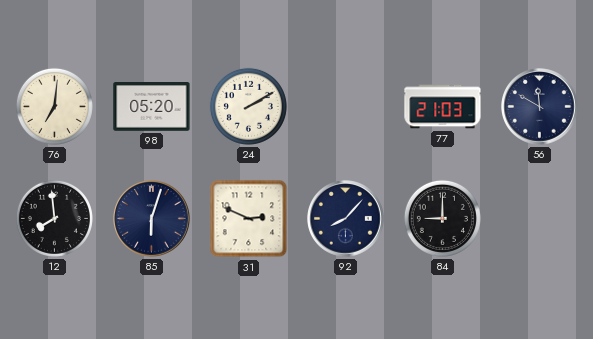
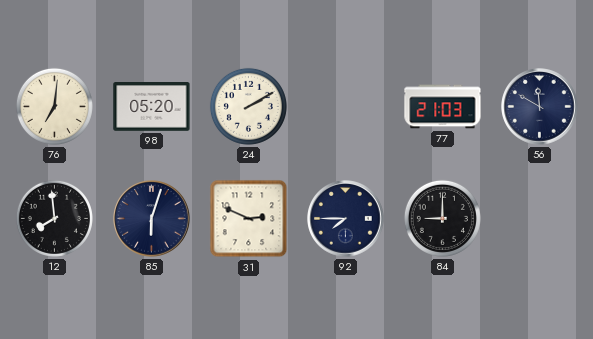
92: 8:07 -> 7:45
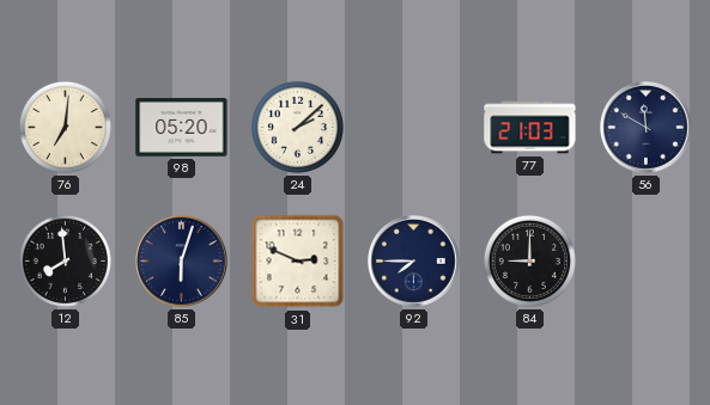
24: 2:10 -> 2:08
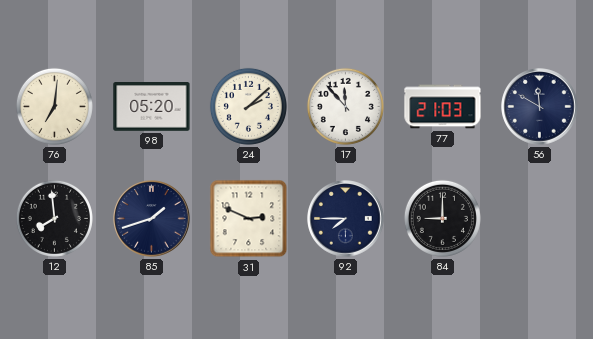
17: none -> 11:53
85: 6:03 -> 1:42
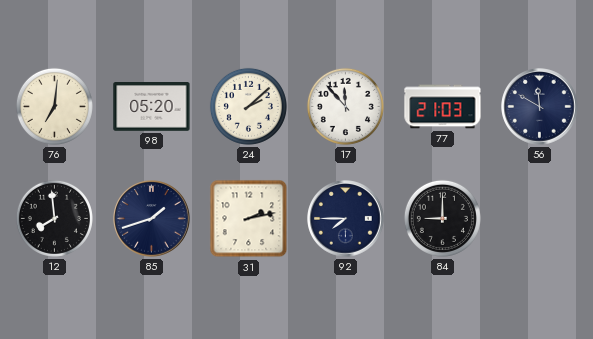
31: 2:49 -> 2:13
